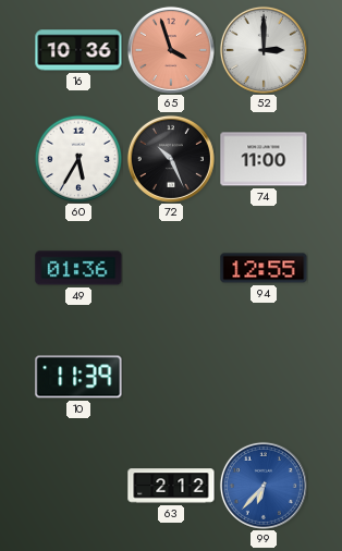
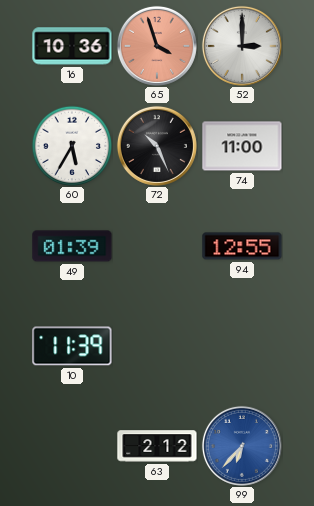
49: 01:36 -> 01:39
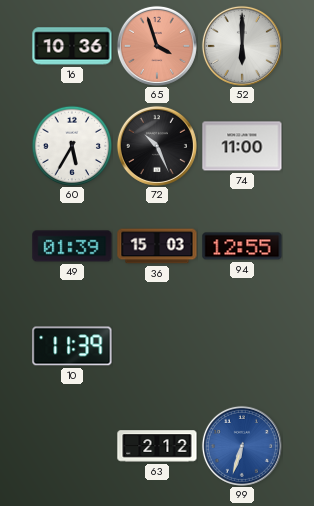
52: 3:00 -> 6:00
36: none -> 15:03
99: 6:37 -> 6:33
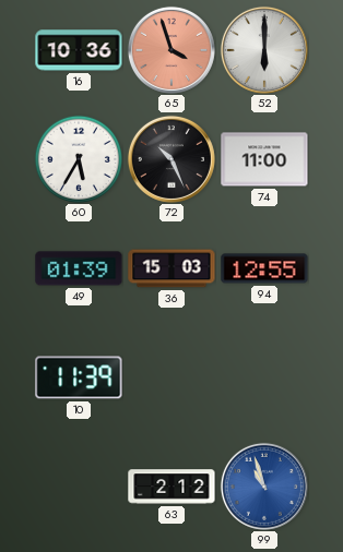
99: 6:33 -> 10:57
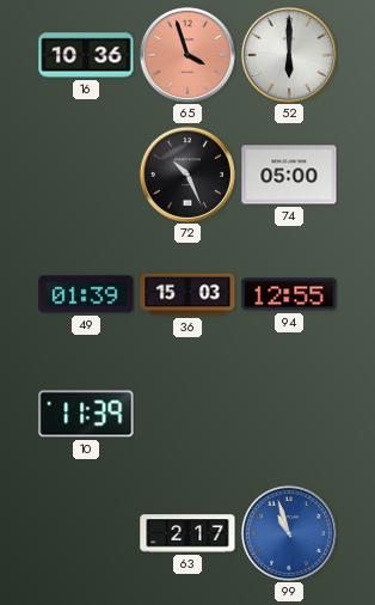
60: 5:35 -> none
74: 11:00 -> 05:00
63: 2:12 -> 2:17
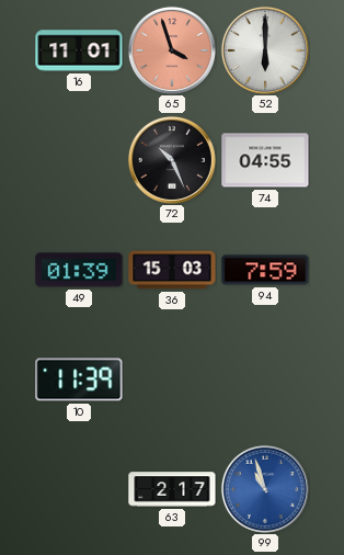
16: 10:36 -> 11:01
74: 05:00 -> 04:55
94: 12:55 -> 7:59
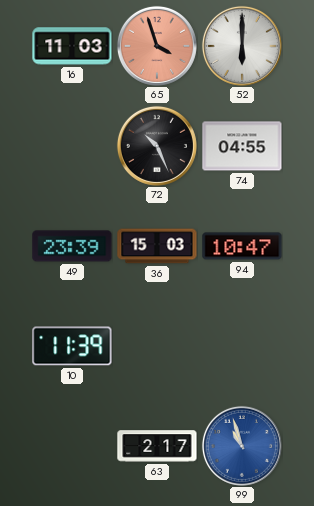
16: 11:01 -> 11:03
49: 01:39 -> 23:39
94: 7:59 -> 10:47
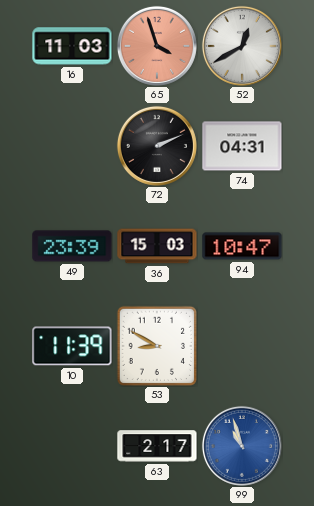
52: 6:00 -> 12:40
72: 10:26 -> 2:11
74: 04:55 -> 04:31
53: none -> 8:50
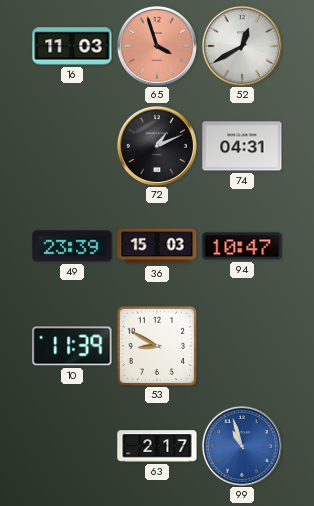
72: 2:11 -> 1:11
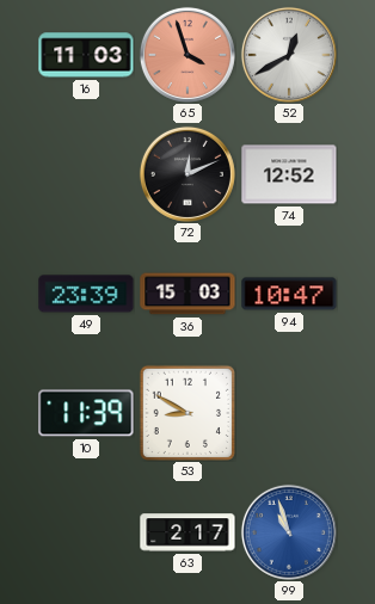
72: 1:11 -> 12:11
74: 04:31 -> 12:52
